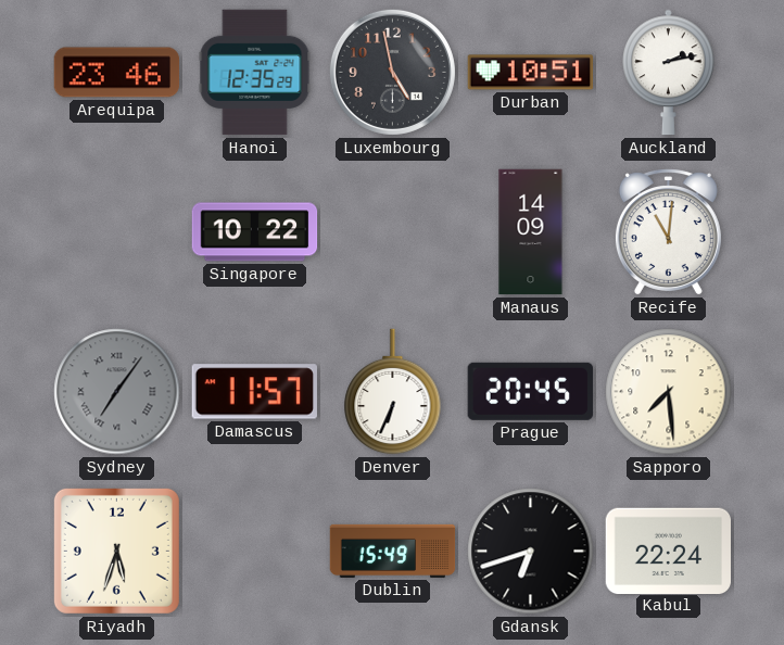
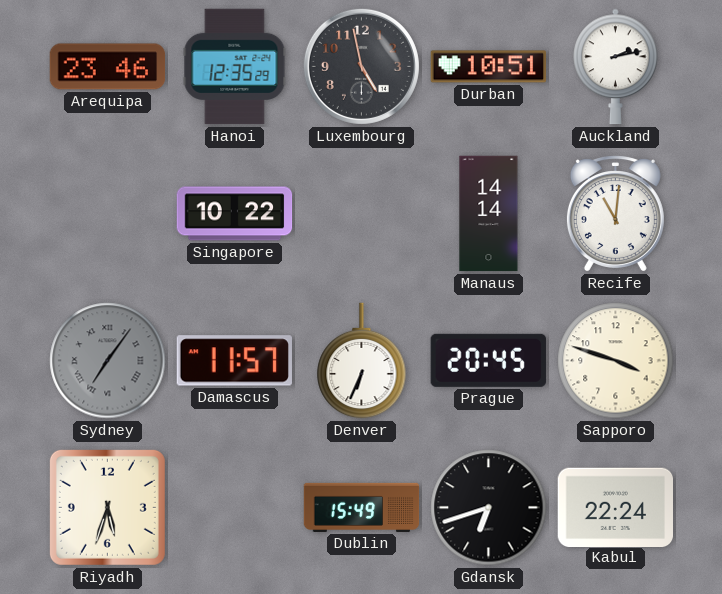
Manaus: 14:09 -> 14:14
Sapporo: 7:29 -> 3:48
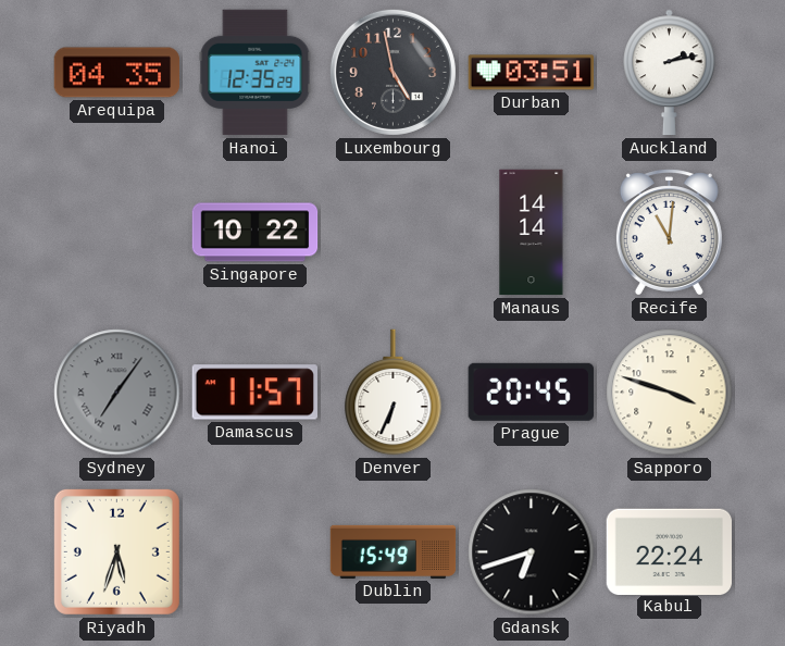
Arequipa: 23:46 -> 04:35
Durban: 10:51 -> 03:51
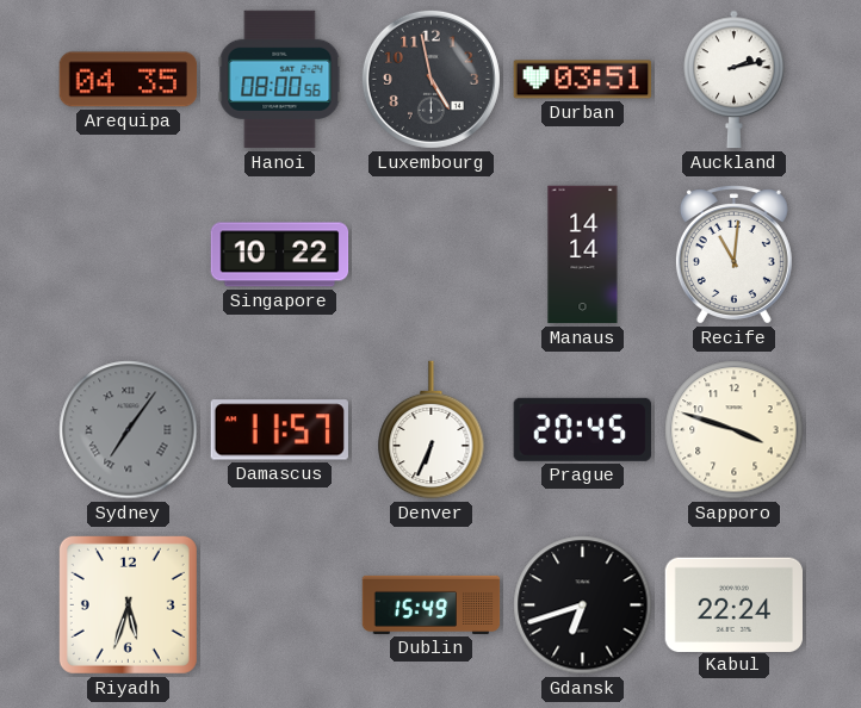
Hanoi: 12:35 -> 08:00
